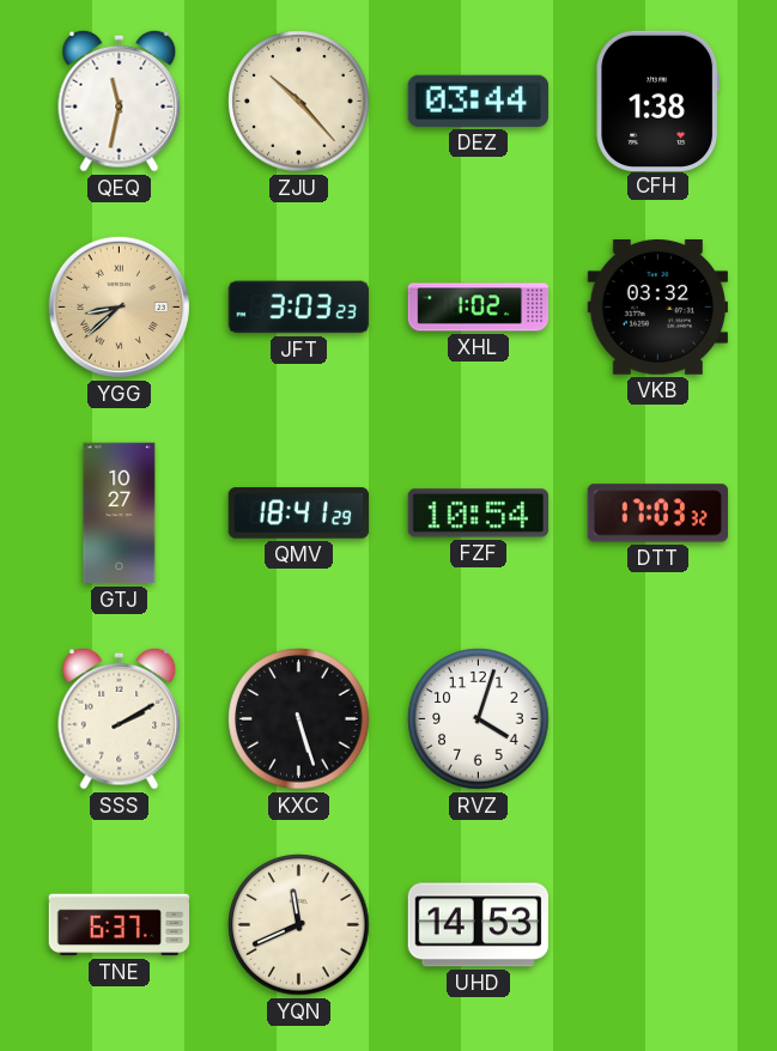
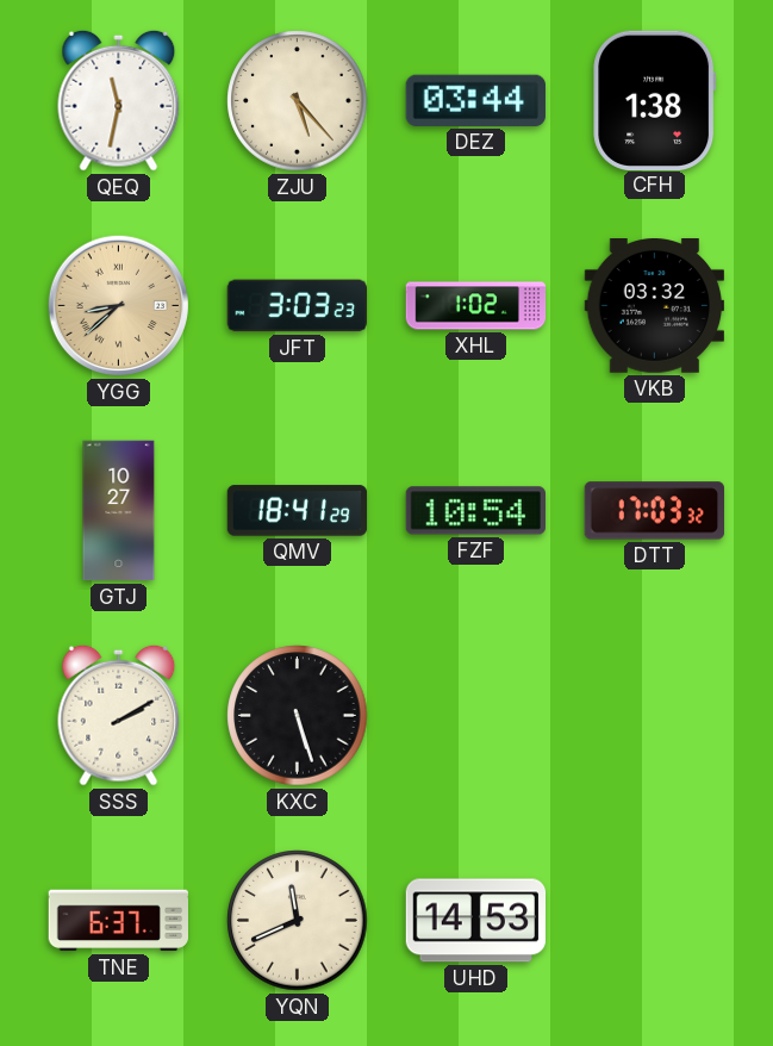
ZJU: 10:23 -> 5:23
RVZ: 4:03 -> none
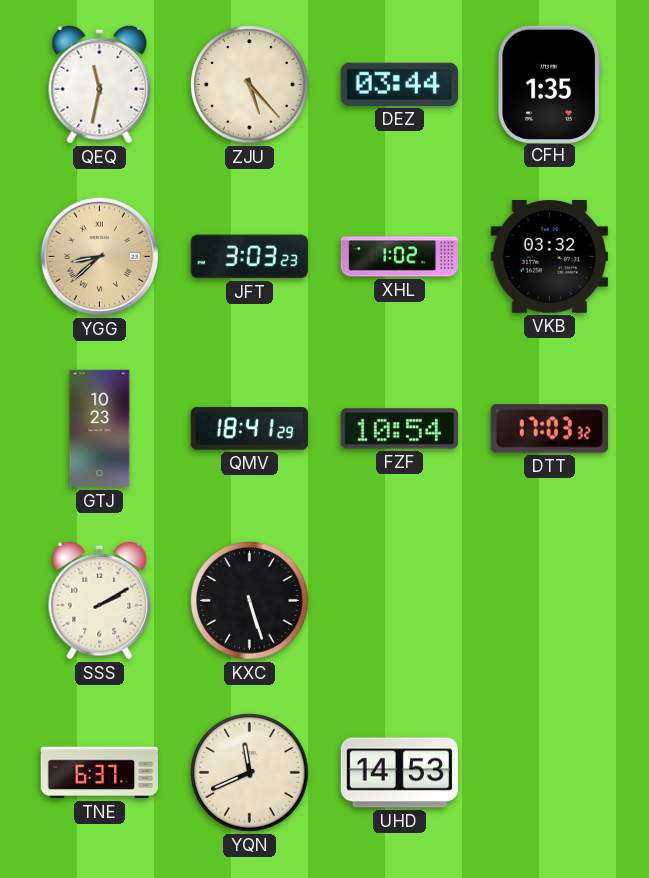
CFH: 1:38 -> 1:35
GTJ: 10:27 -> 10:23
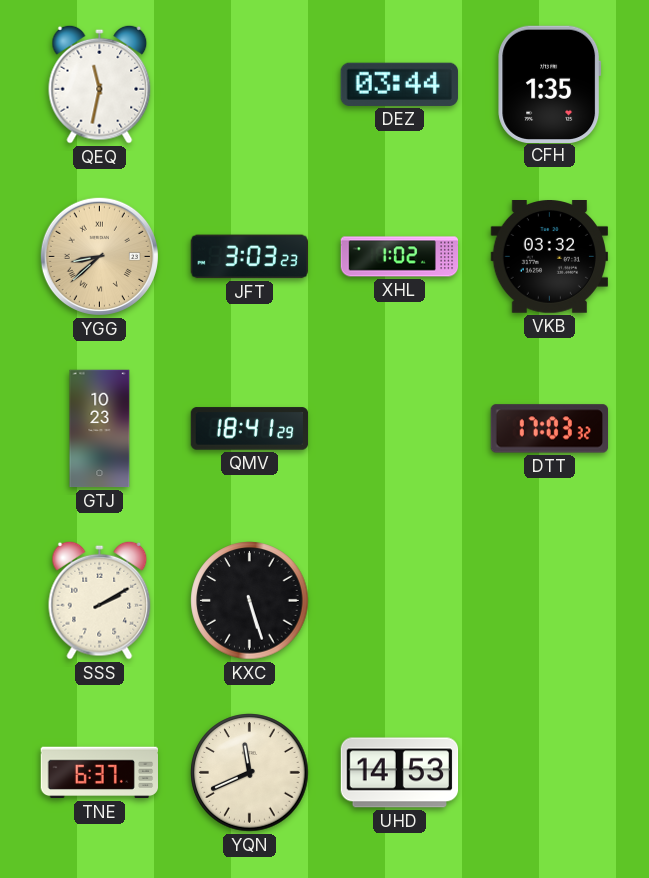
ZJU: 5:23 -> none
FZF: 10:54 -> none
